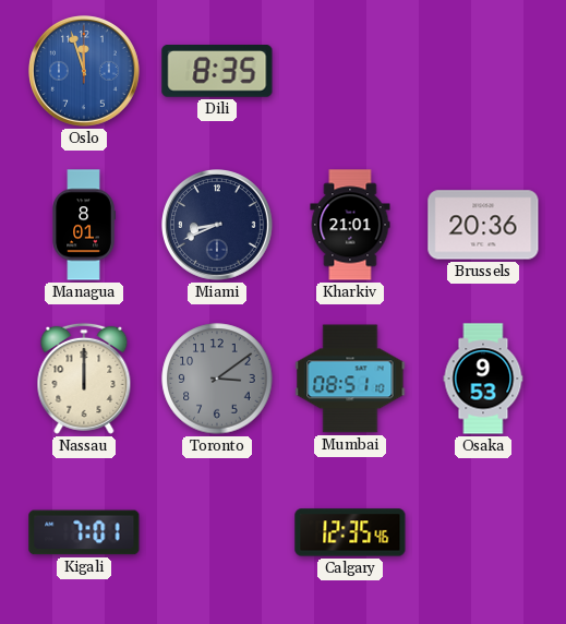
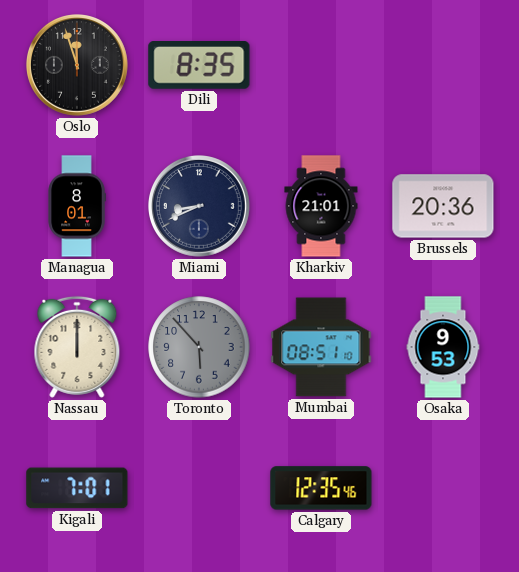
Oslo dial: blue -> black
Toronto: 3:09 -> 5:53
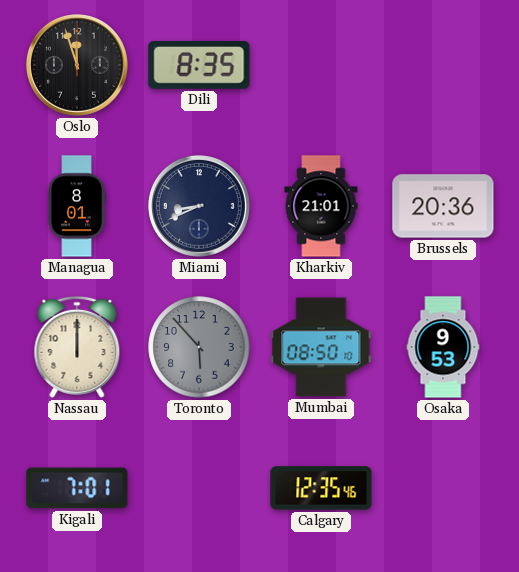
Mumbai: 08:51 -> 08:50
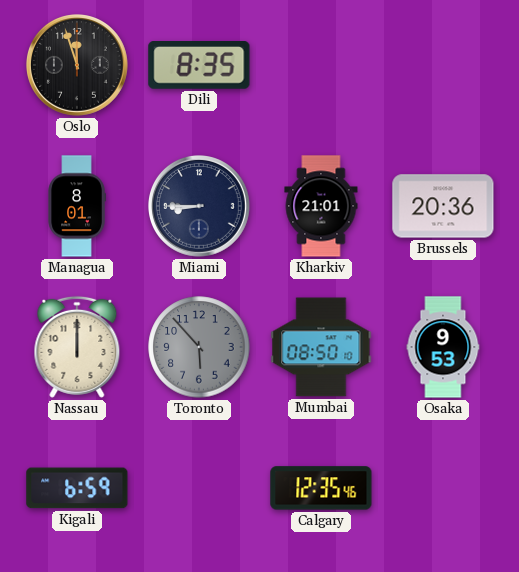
Miami: 8:41 -> 8:45
Kigali: 7:01 -> 6:59
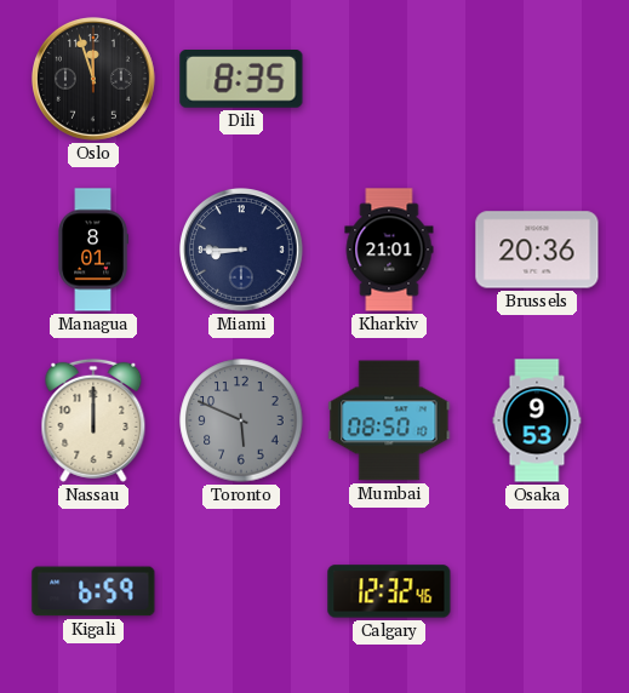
Toronto: 5:53 -> 5:49
Calgary: 12:35 -> 12:32
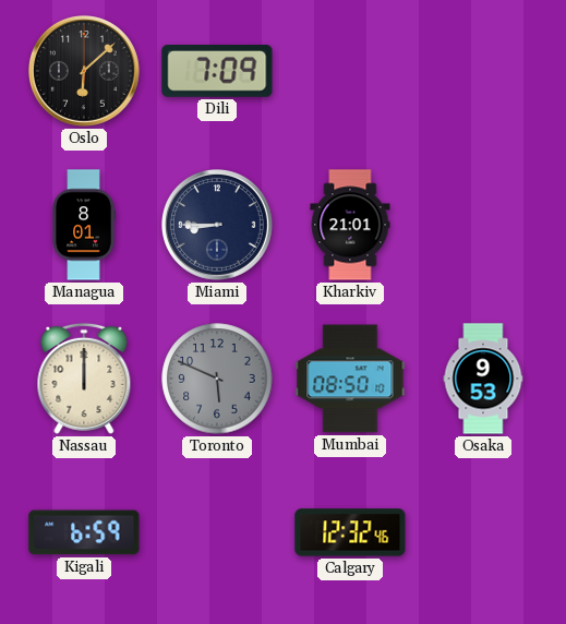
Oslo: 11:57 -> 6:08
Dili: 8:35 -> 7:09
Brussels: 20:36 -> none
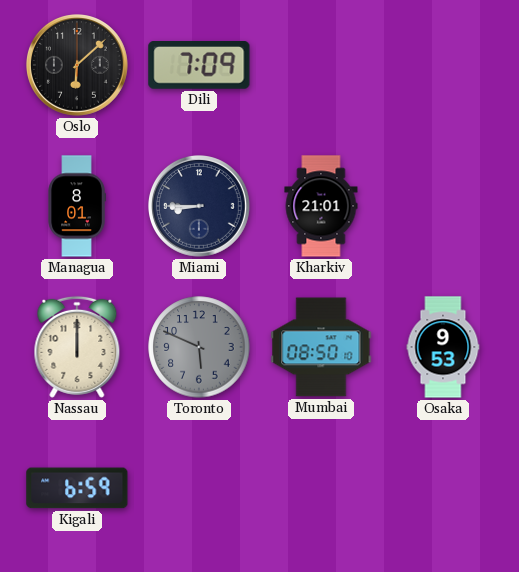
Calgary: 12:32 -> none
